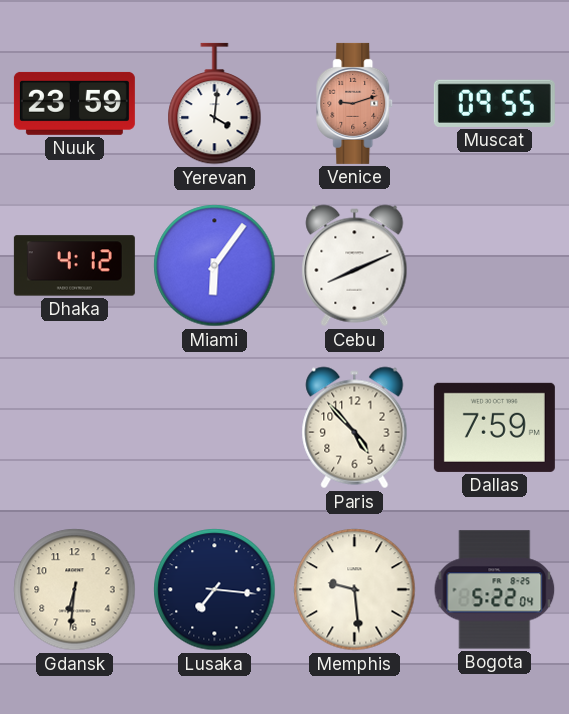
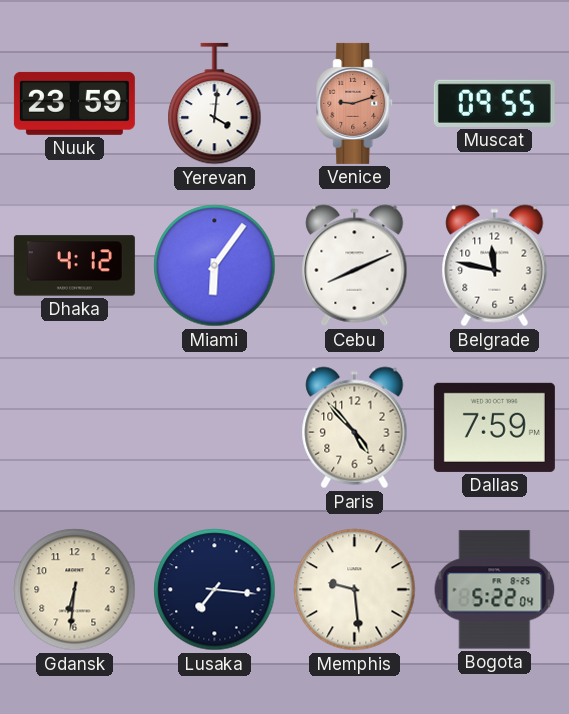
Belgrade: none -> 11:47
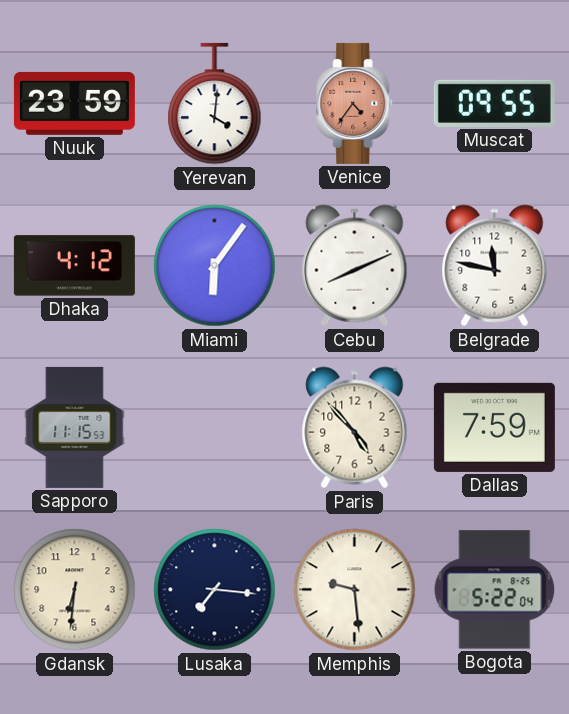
Venice: 9:12 -> 4:36
Sapporo: none -> 11:15
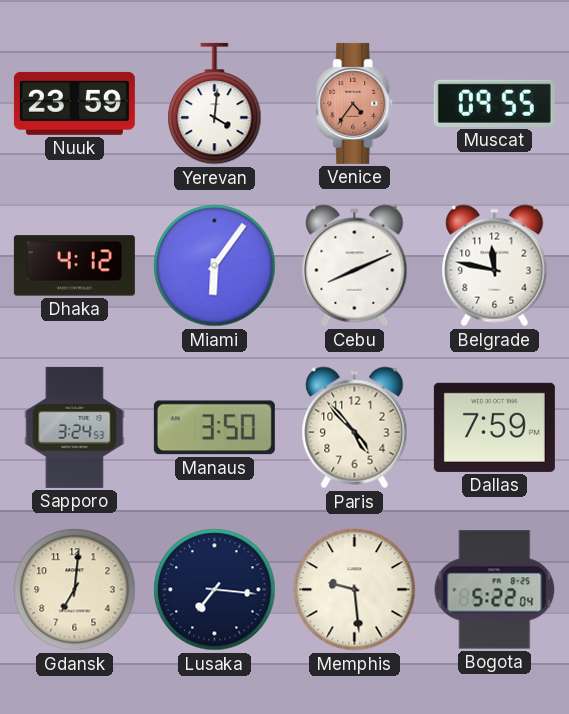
Sapporo: 11:15 -> 3:24
Manaus: none -> 3:50
Gdansk: 6:31 -> 7:01
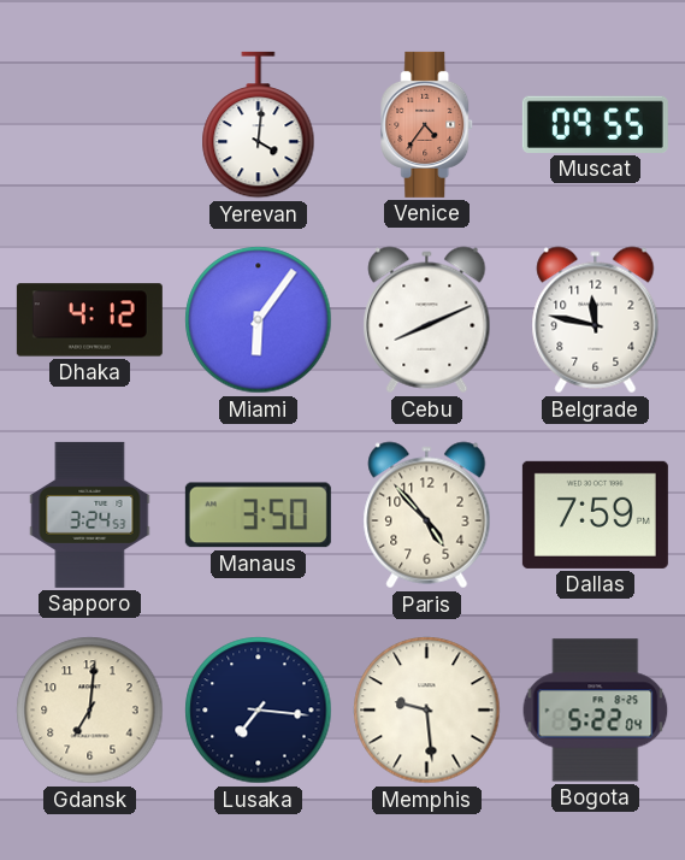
Nuuk: 23:59 -> none
